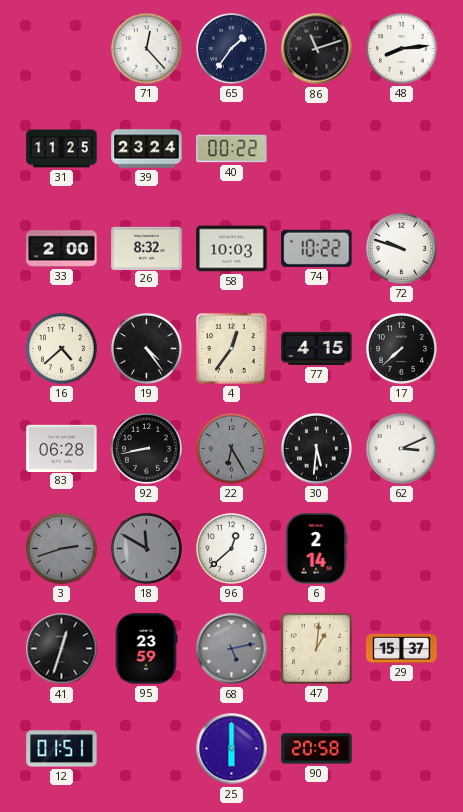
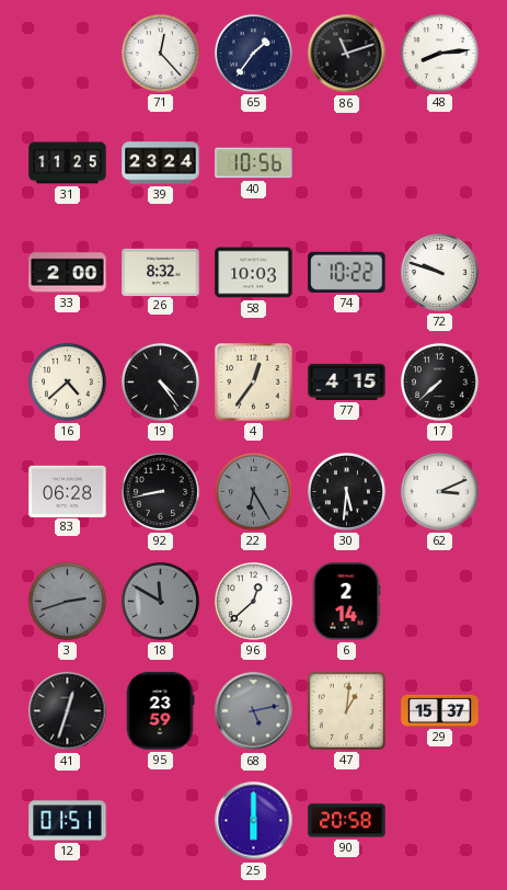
40: 00:22 -> 10:56
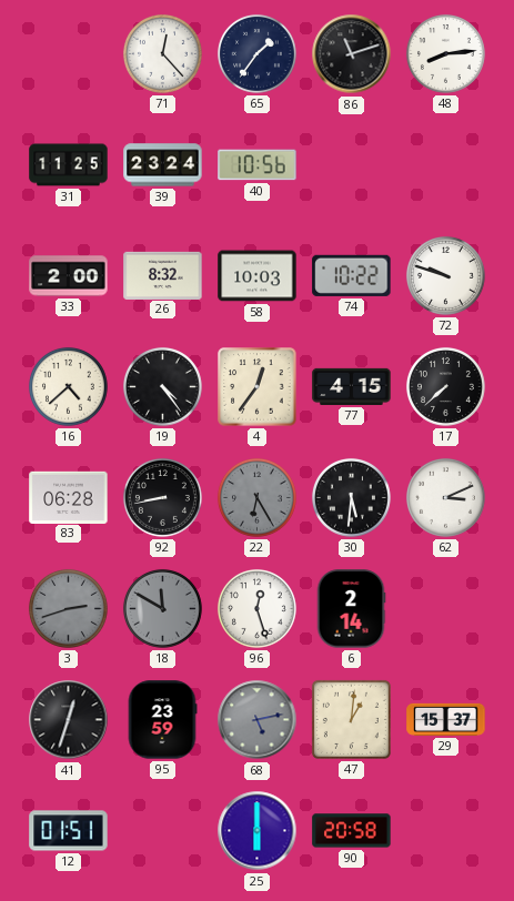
96: 12:38 -> 12:27
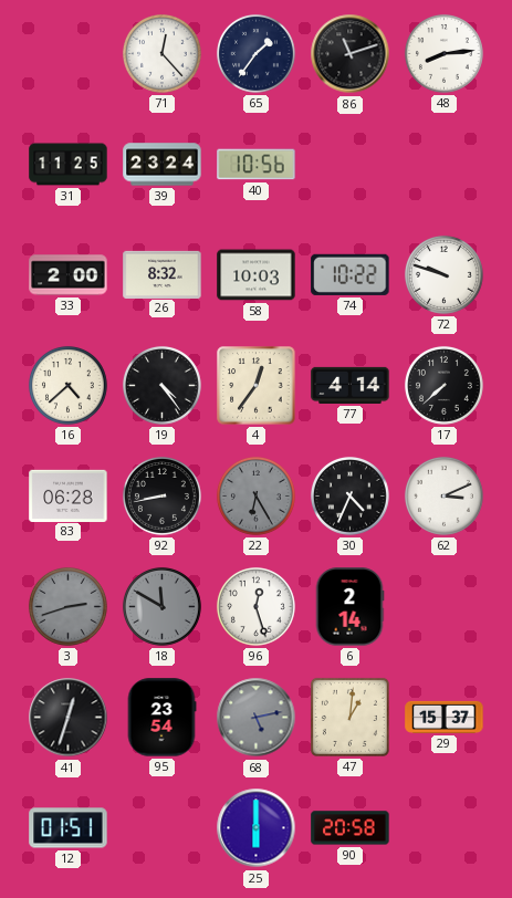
77: 4:15 -> 4:14
30: 5:31 -> 4:34
95: 23:59 -> 23:54
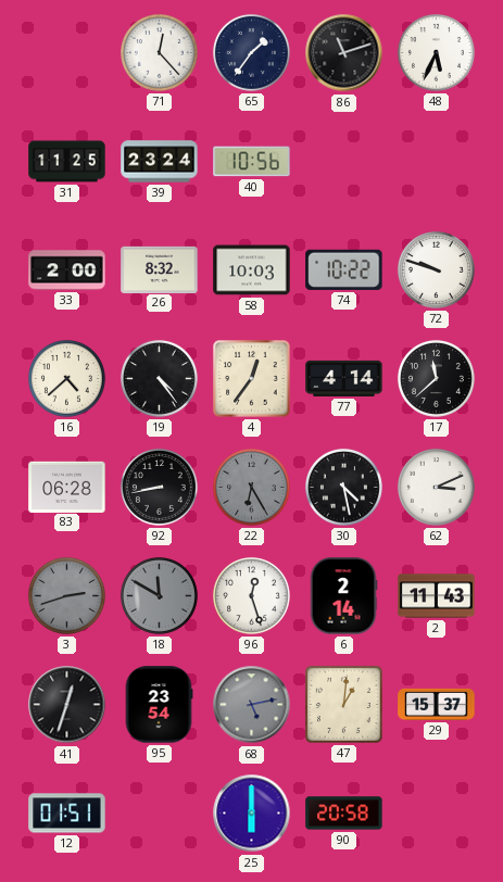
48: 8:14 -> 5:34
17: 7:38 -> 11:38
30: 4:34 -> 4:28
2: none -> 11:43
